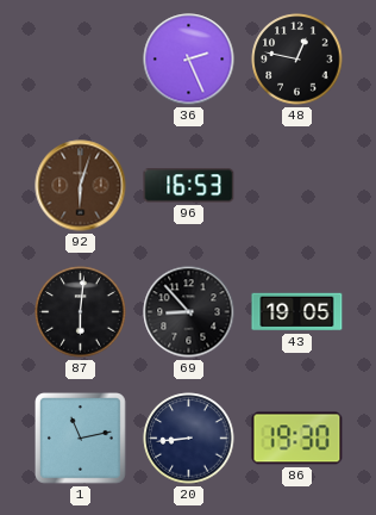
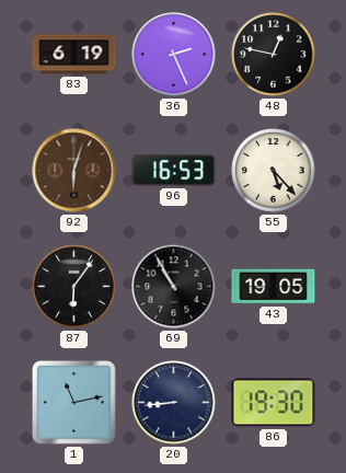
83: none -> 6:19
55: none -> 5:23
87: 6:01 -> 6:06
69: 8:53 -> 10:55
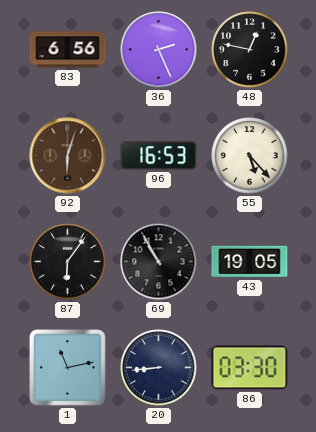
83: 6:19 -> 6:56
86: 19:30 -> 03:30
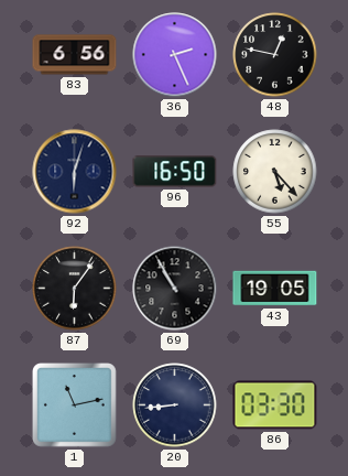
92 dial: brown -> navy
96: 16:53 -> 16:50
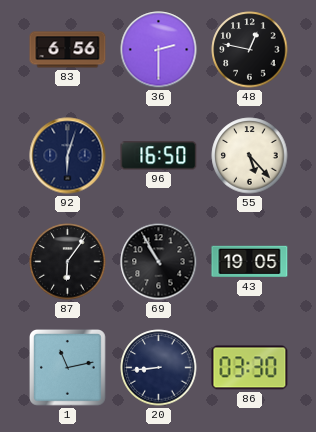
36: 2:26 -> 2:30
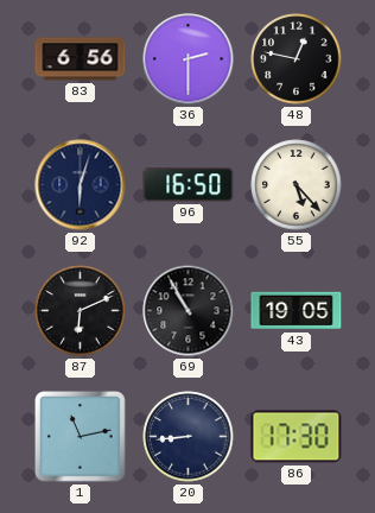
87: 6:06 -> 6:11
86: 03:30 -> 17:30
